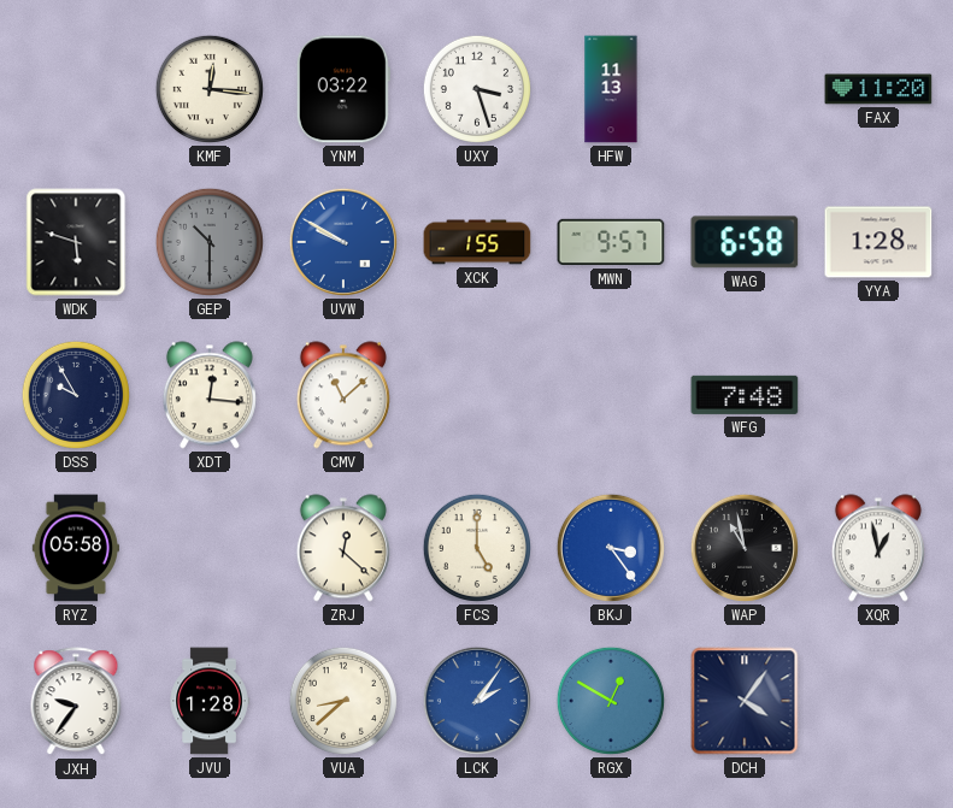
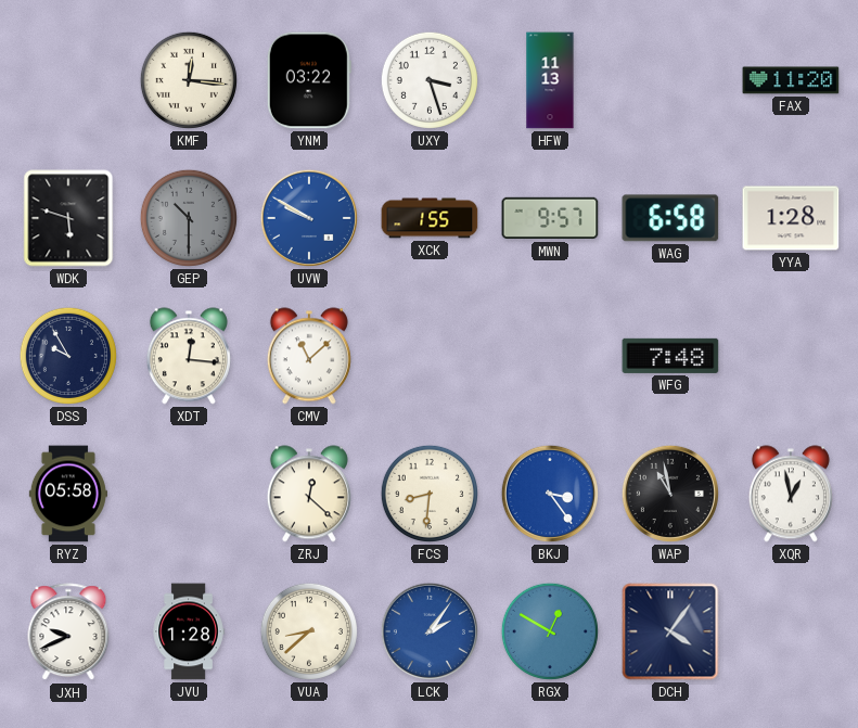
FCS: 5:00 -> 8:31
JXH: 9:36 -> 9:41
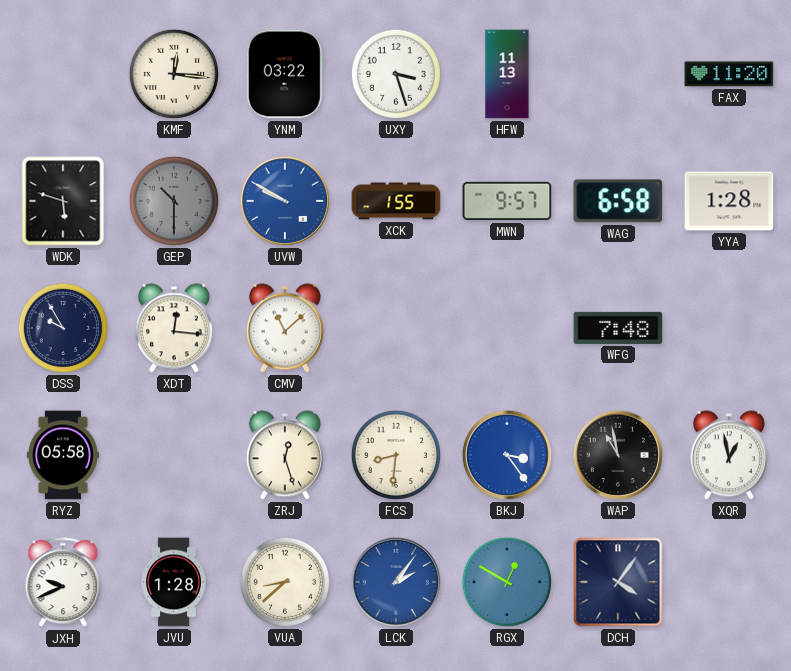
ZRJ: 12:22 -> 12:27
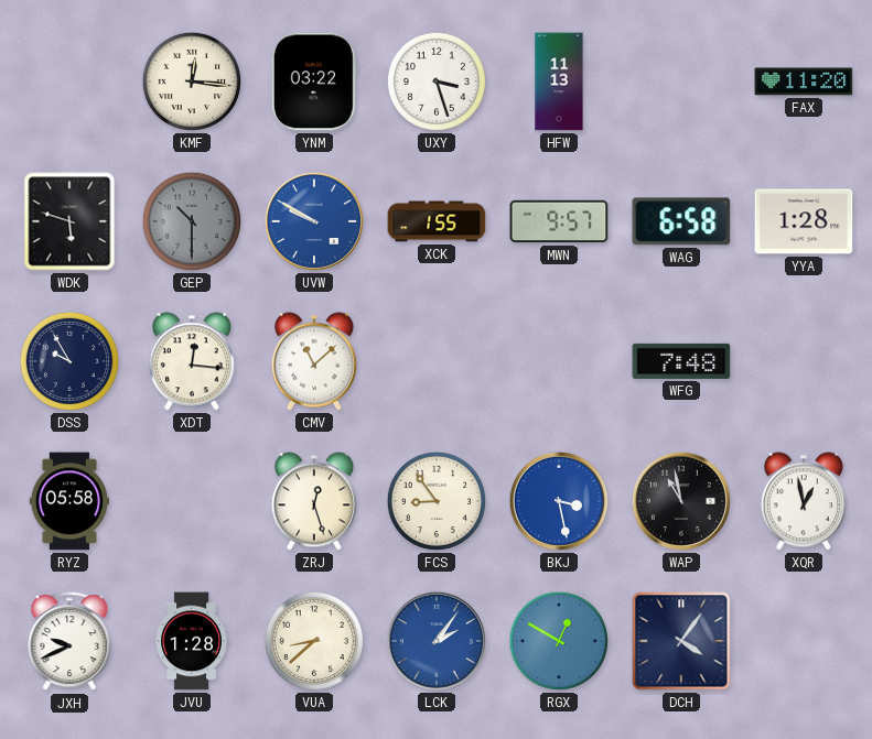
FCS: 8:31 -> 8:54
BKJ: 3:24 -> 3:28
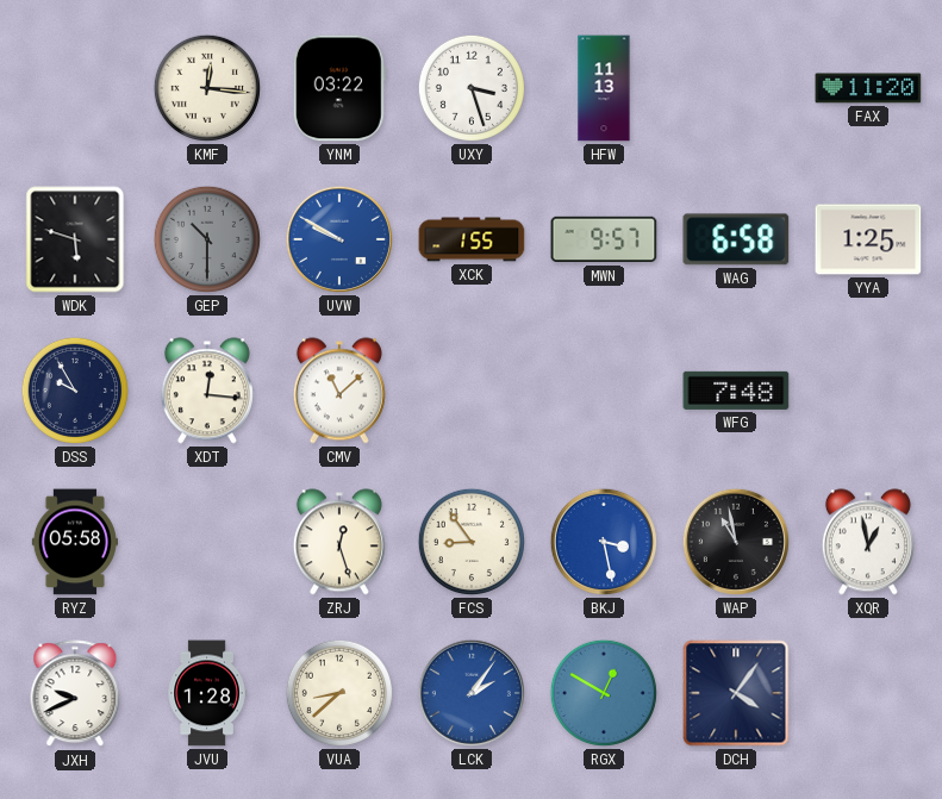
YYA: 1:28 -> 1:25
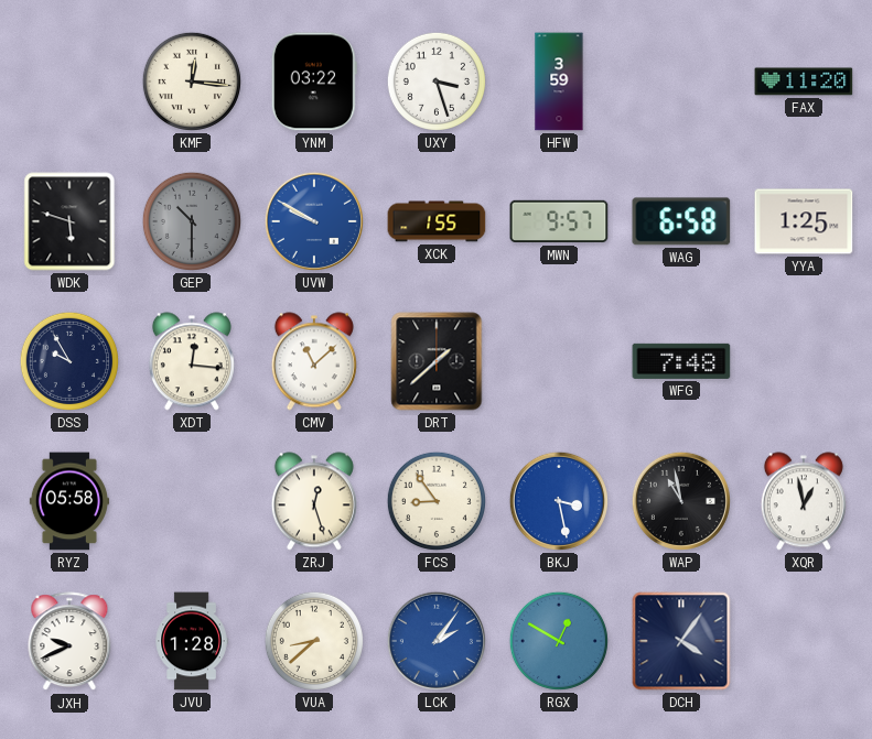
HFW: 11:13 -> 3:59
DRT: none -> 1:38
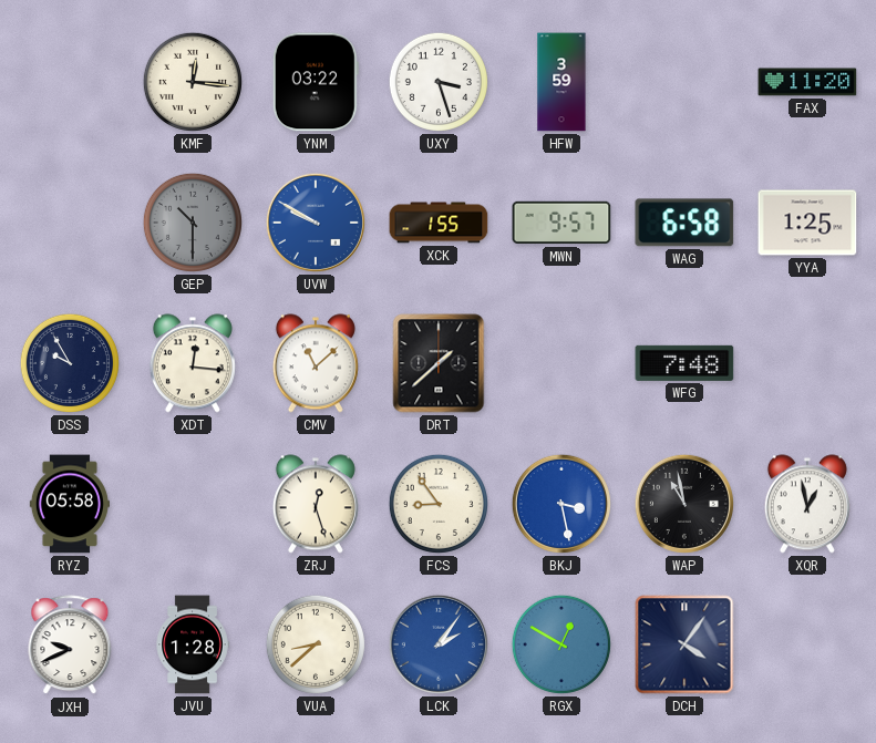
WDK: 5:48 -> none
